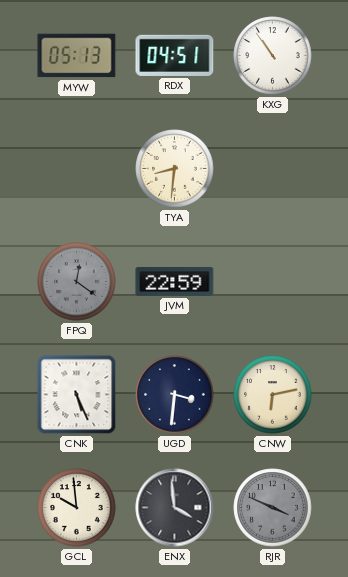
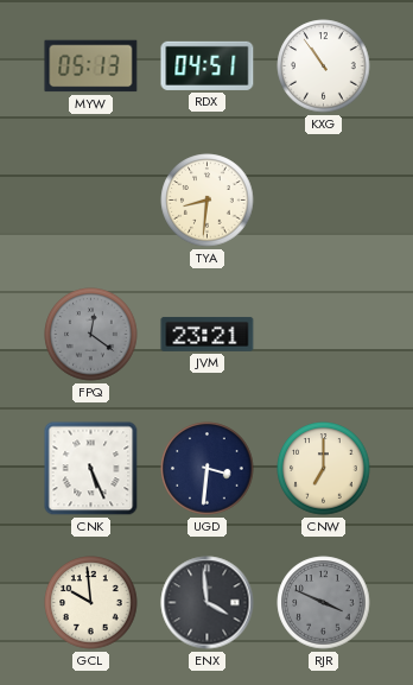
JVM: 22:59 -> 23:21
CNW: 6:13 -> 7:00
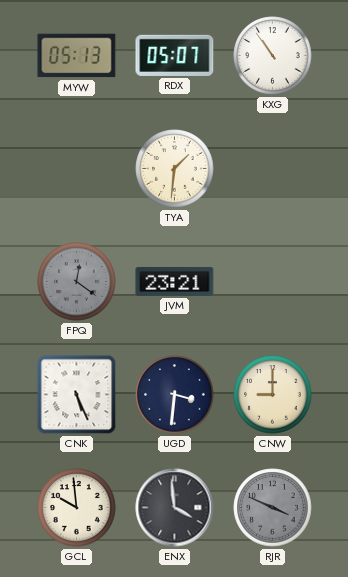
RDX: 04:51 -> 05:07
TYA: 8:31 -> 1:31
CNW: 7:00 -> 9:00
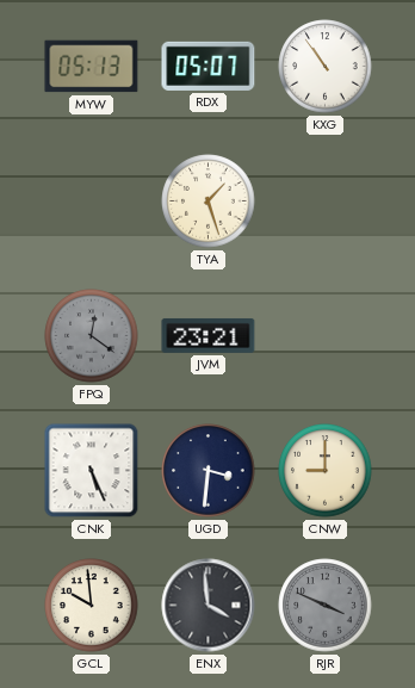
TYA: 1:31 -> 1:27
